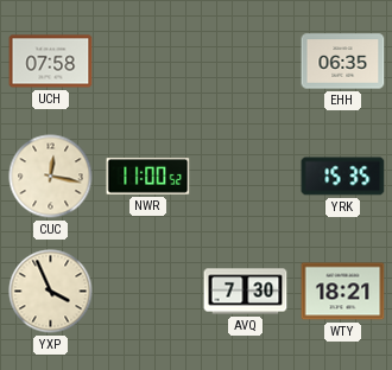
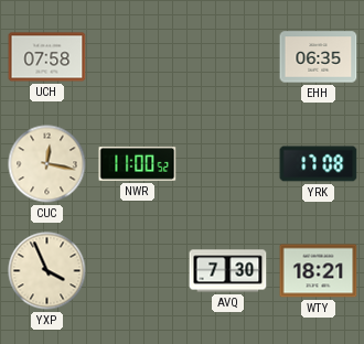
YRK: 15:35 -> 17:08
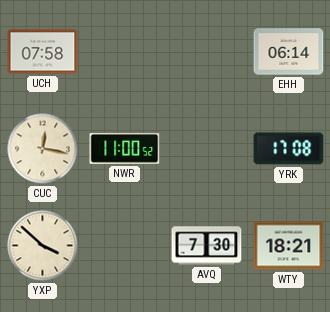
EHH: 06:35 -> 06:14
YXP: 3:56 -> 3:52
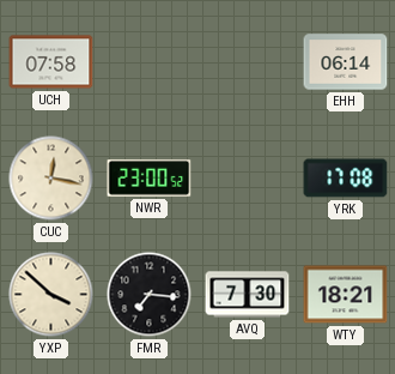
NWR: 11:00 -> 23:00
FMR: none -> 7:16
